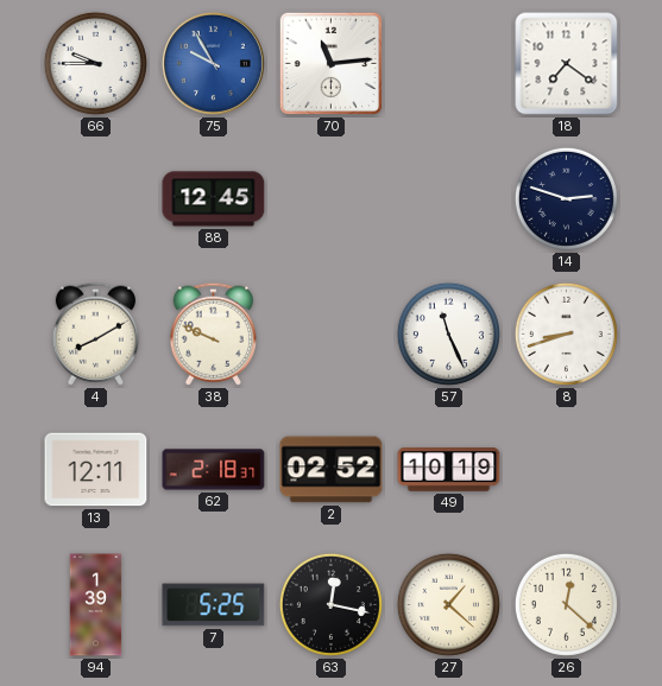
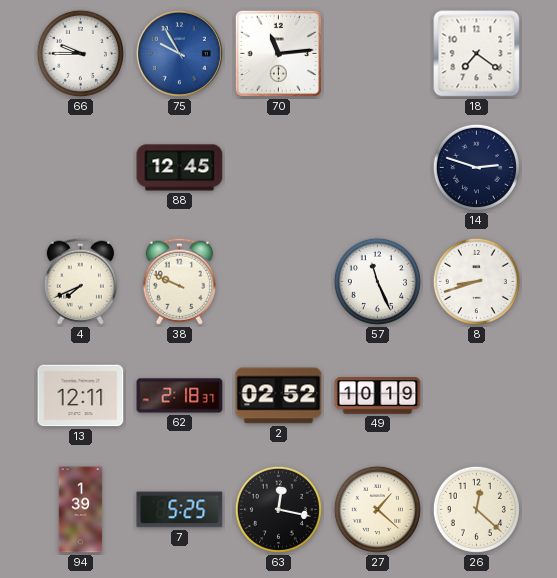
4: 8:10 -> 7:41
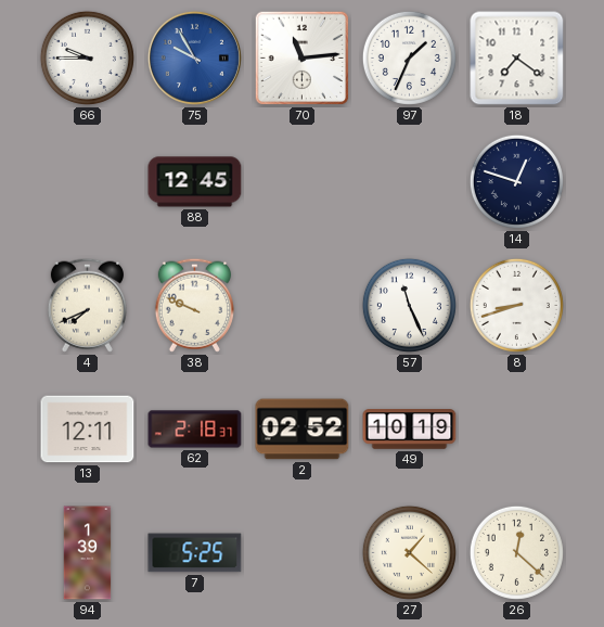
97: none -> 1:34
14: 2:48 -> 12:48
63: 12:17 -> none
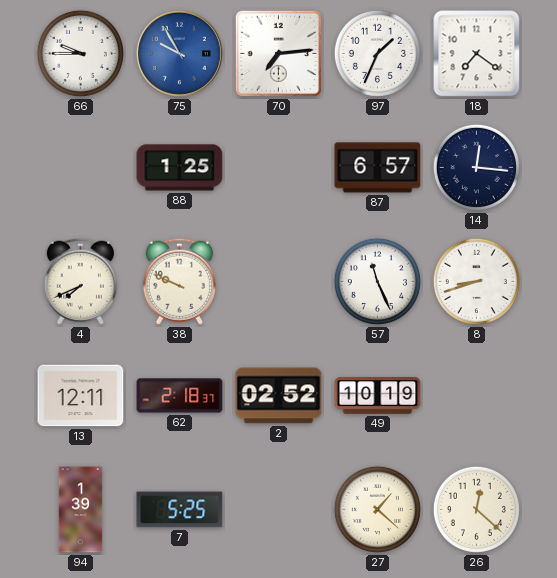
70: 11:14 -> 7:14
88: 12:45 -> 1:25
87: none -> 6:57
14: 12:48 -> 12:16
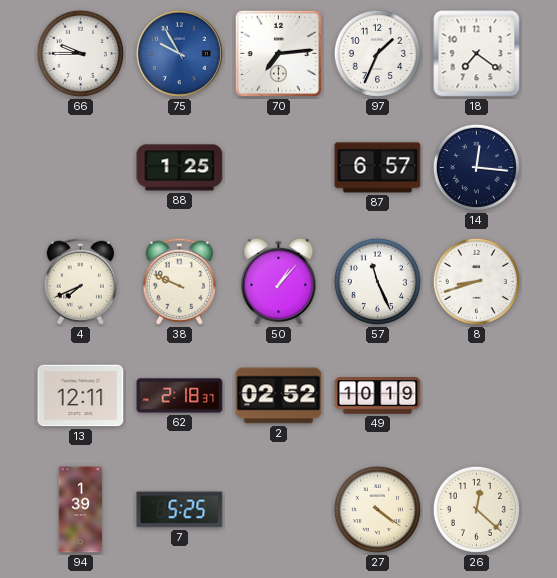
50: none -> 1:07
27: 1:22 -> 4:21
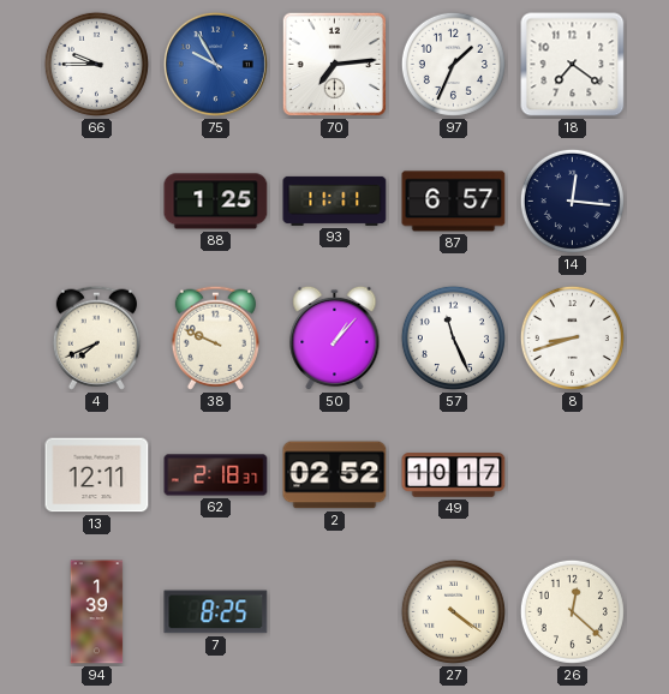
93: none -> 11:11
49: 10:19 -> 10:17
7: 5:25 -> 8:25
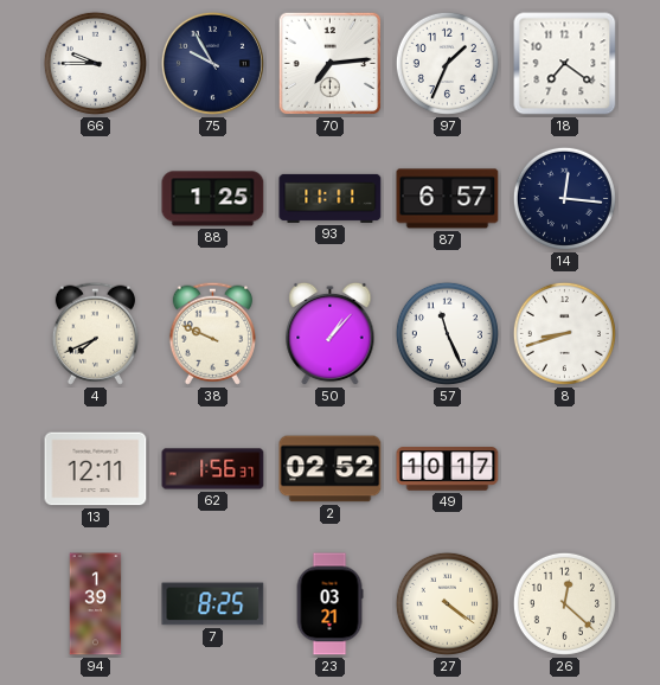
75 dial: blue -> navy
62: 2:18 -> 1:56
23: none -> 03:21
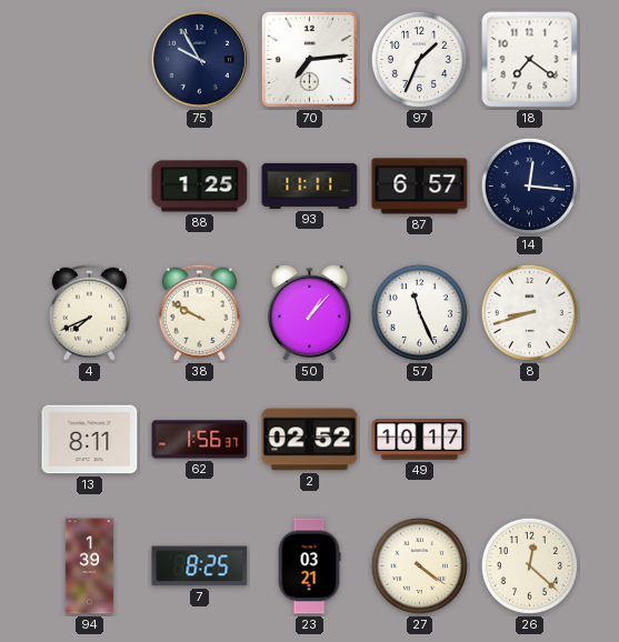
66: 9:45 -> none
38: 9:49 -> 9:50
13: 12:11 -> 8:11
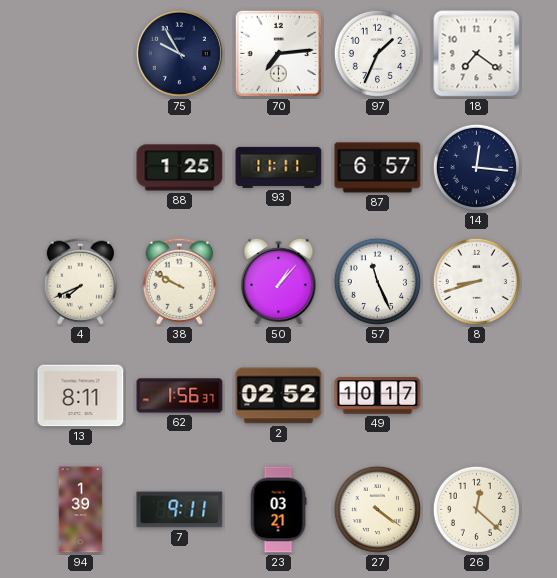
7: 8:25 -> 9:11
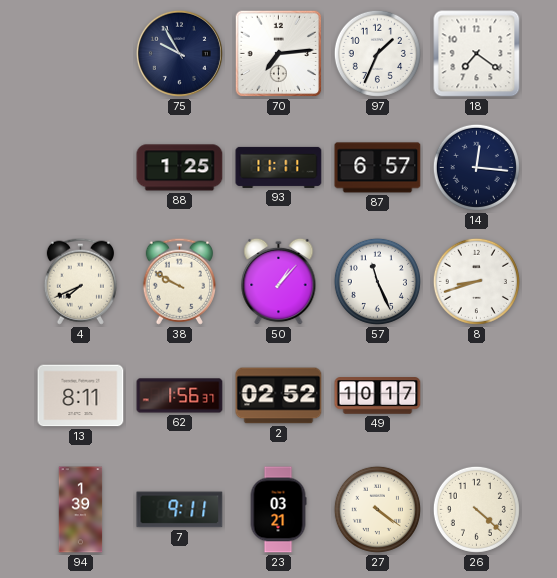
26: 12:22 -> 4:22
